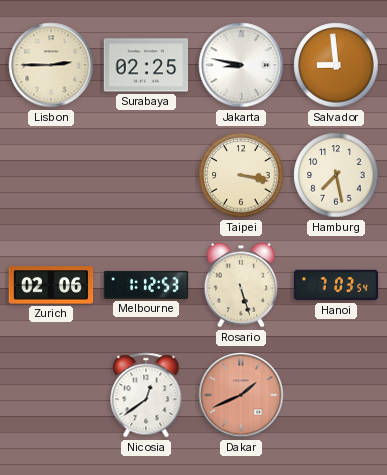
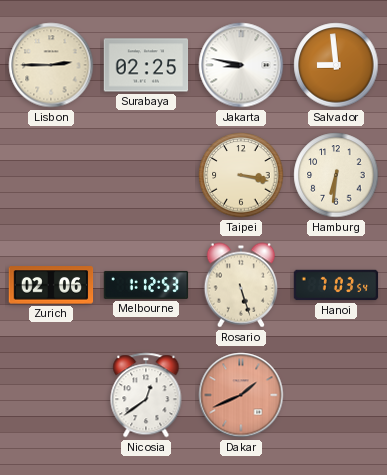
Hamburg: 7:28 -> 6:31
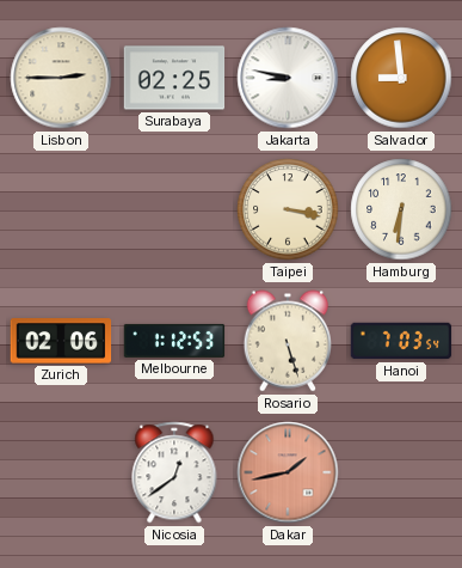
Dakar: 1:41 -> 1:43
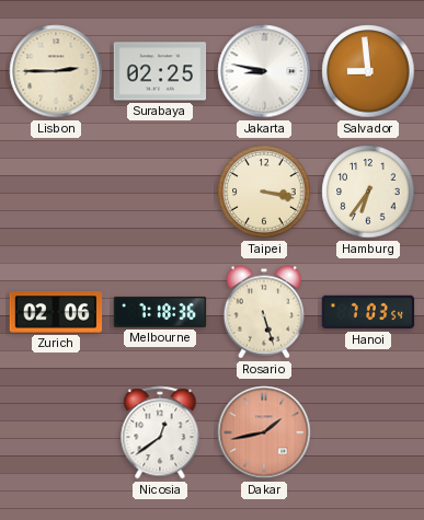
Hamburg: 6:31 -> 6:36
Melbourne: 1:12 -> 7:18
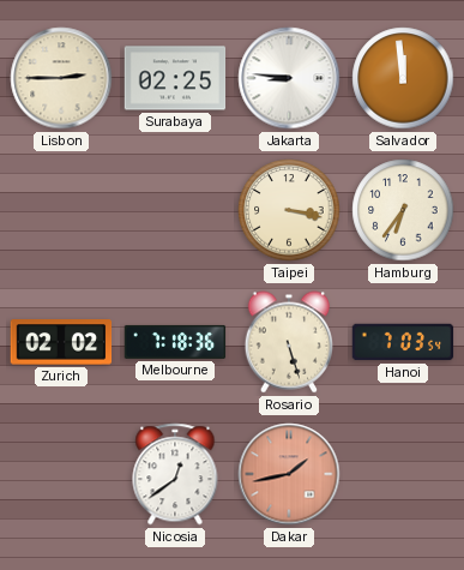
Jakarta: 8:47 -> 8:46
Salvador: 8:59 -> 11:59
Zurich: 02:06 -> 02:02
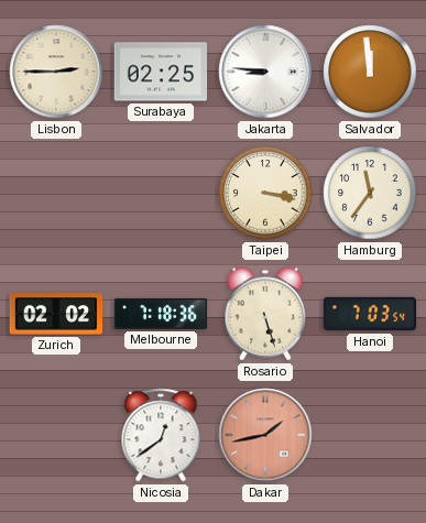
Hamburg: 6:36 -> 11:36
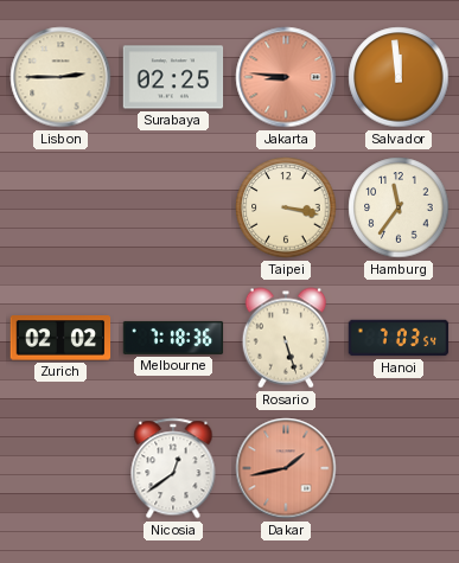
Jakarta dial: white -> salmon
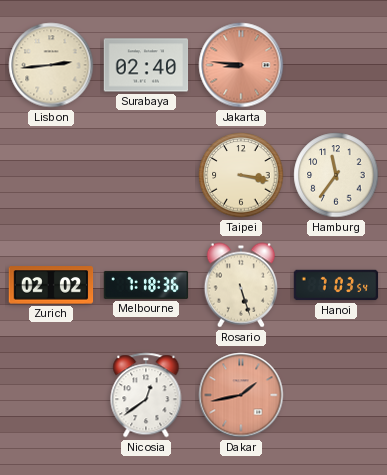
Lisbon: 2:45 -> 2:44
Surabaya: 02:25 -> 02:40
Salvador: 11:59 -> none
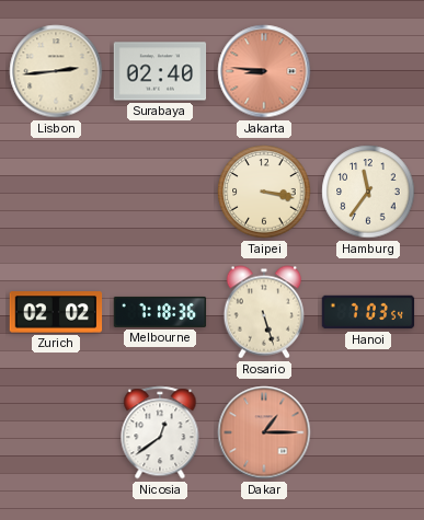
Dakar: 1:43 -> 1:15
